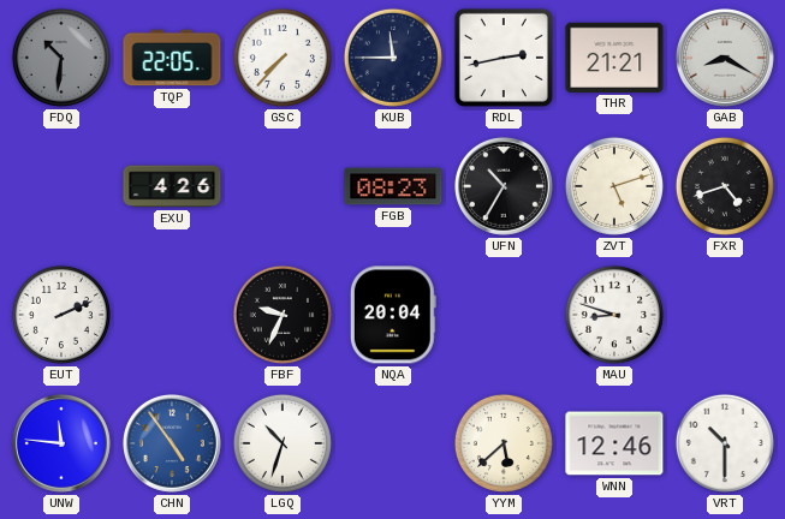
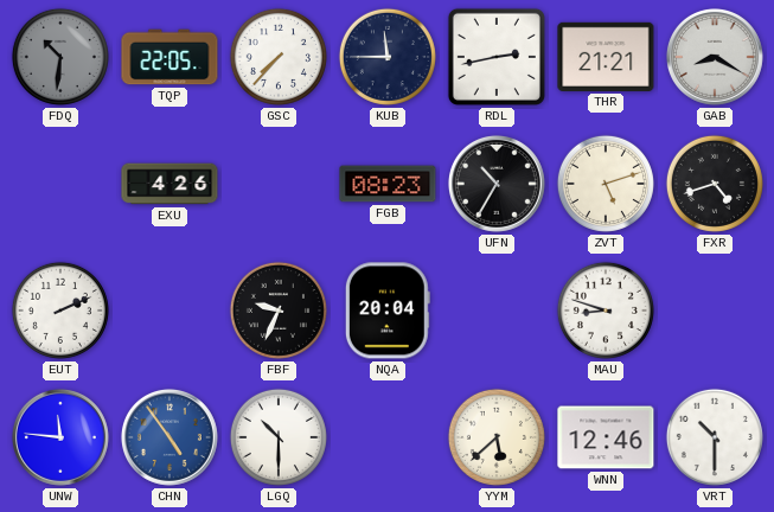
LGQ: 10:33 -> 10:30
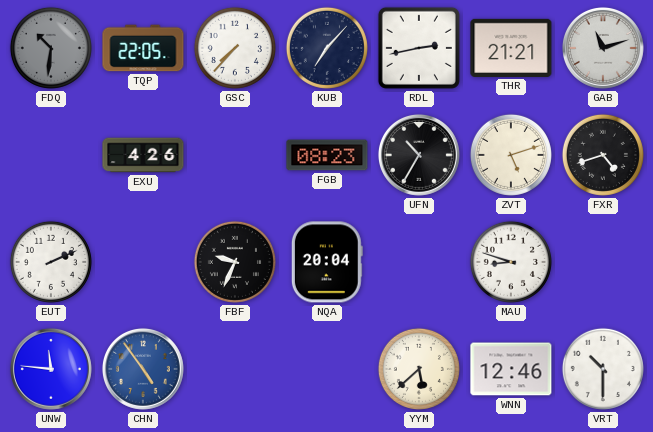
KUB: 11:45 -> 7:07
GAB: 8:20 -> 11:12
LGQ: 10:30 -> none
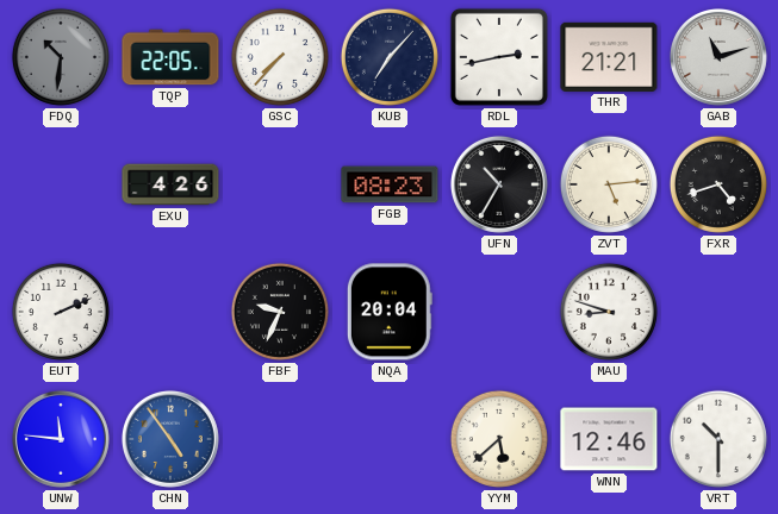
ZVT: 5:12 -> 5:14
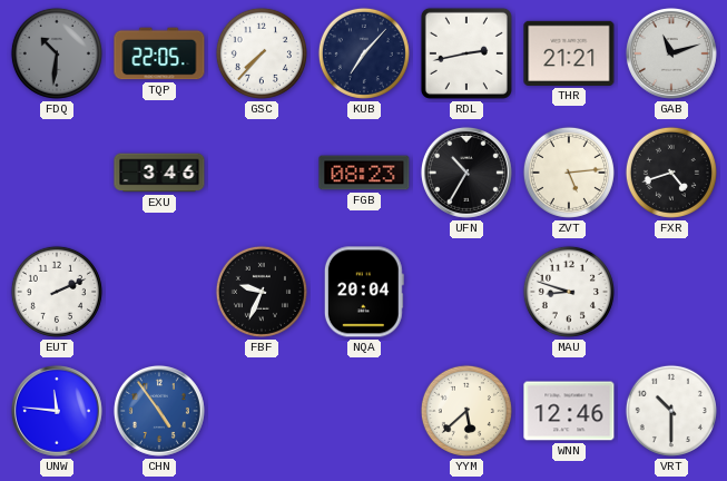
EXU: 4:26 -> 3:46
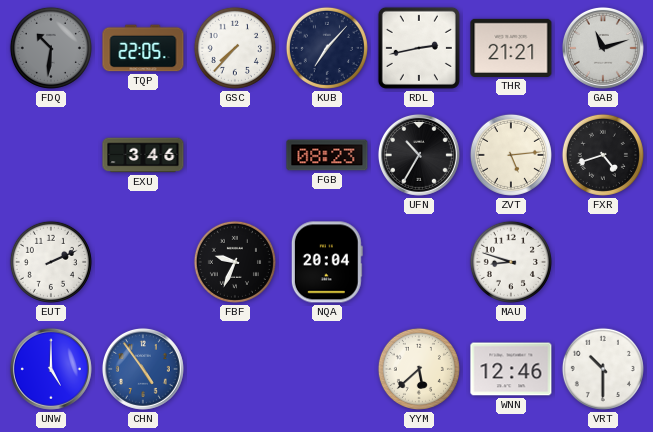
UNW: 11:46 -> 5:00
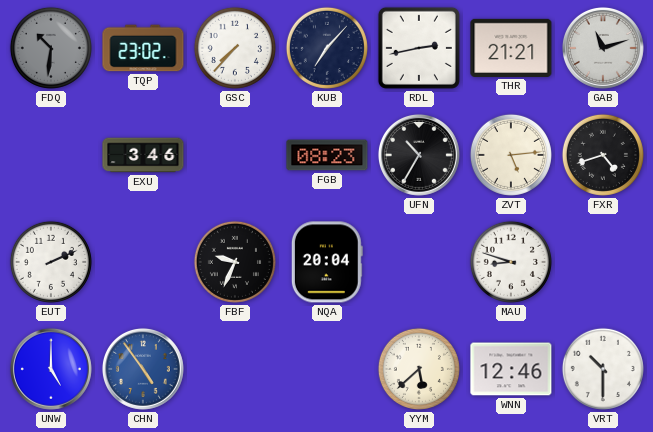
TQP: 22:05 -> 23:02
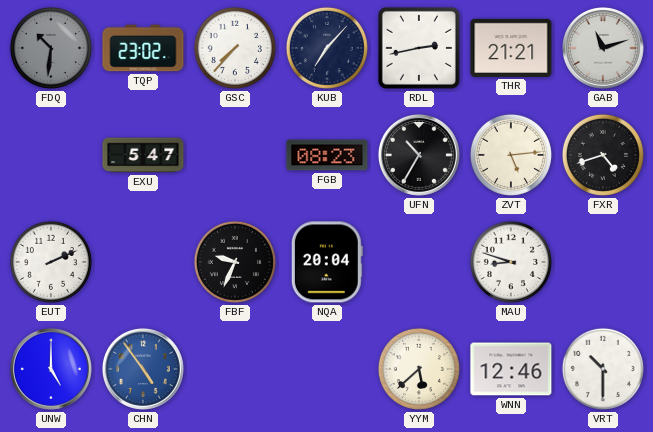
EXU: 3:46 -> 5:47
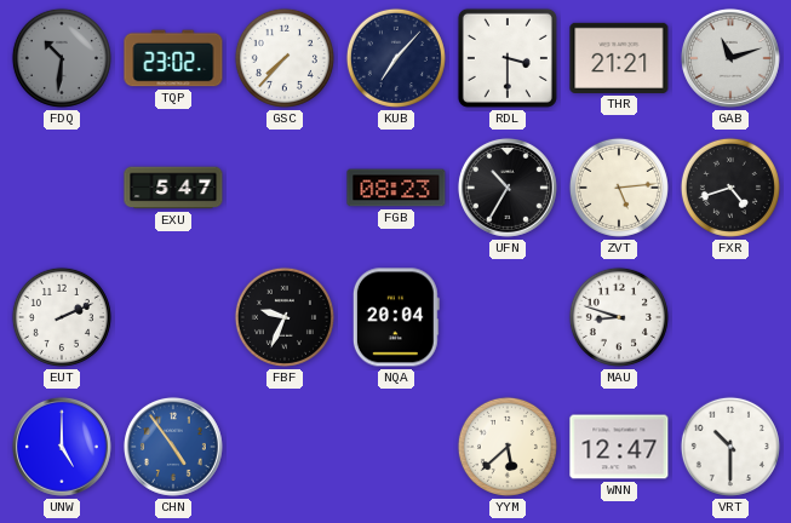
RDL: 2:43 -> 3:30
WNN: 12:46 -> 12:47
